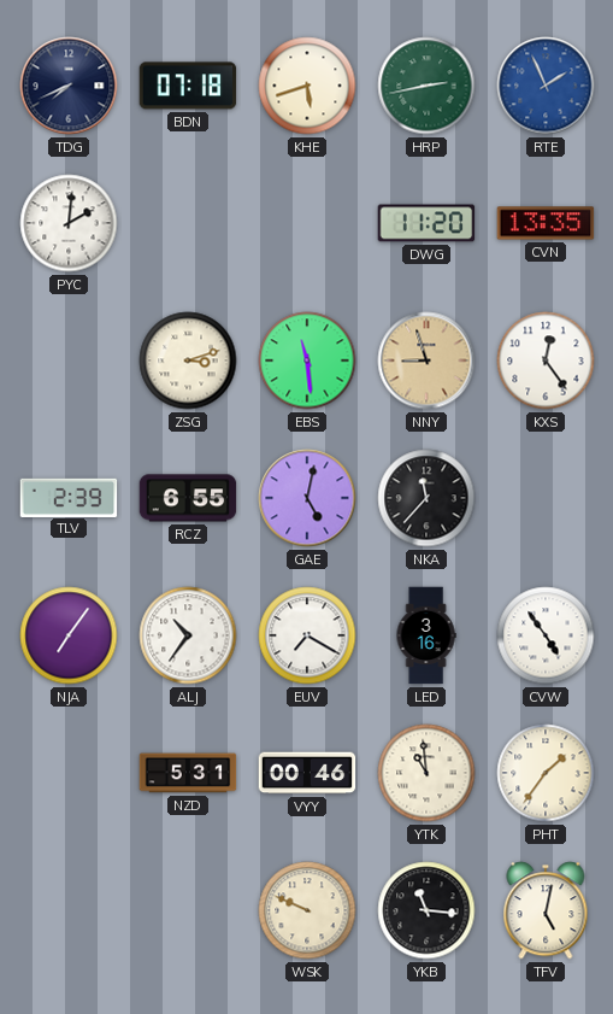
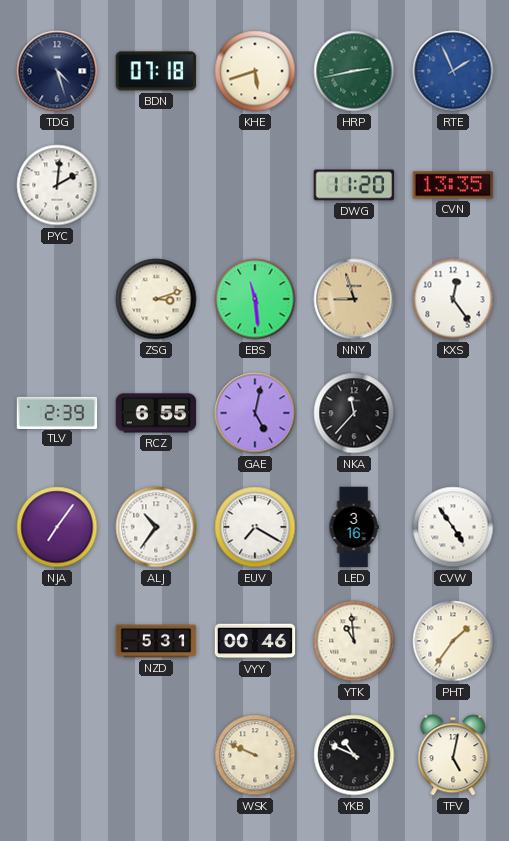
TDG: 7:41 -> 4:27
YKB: 11:16 -> 10:49
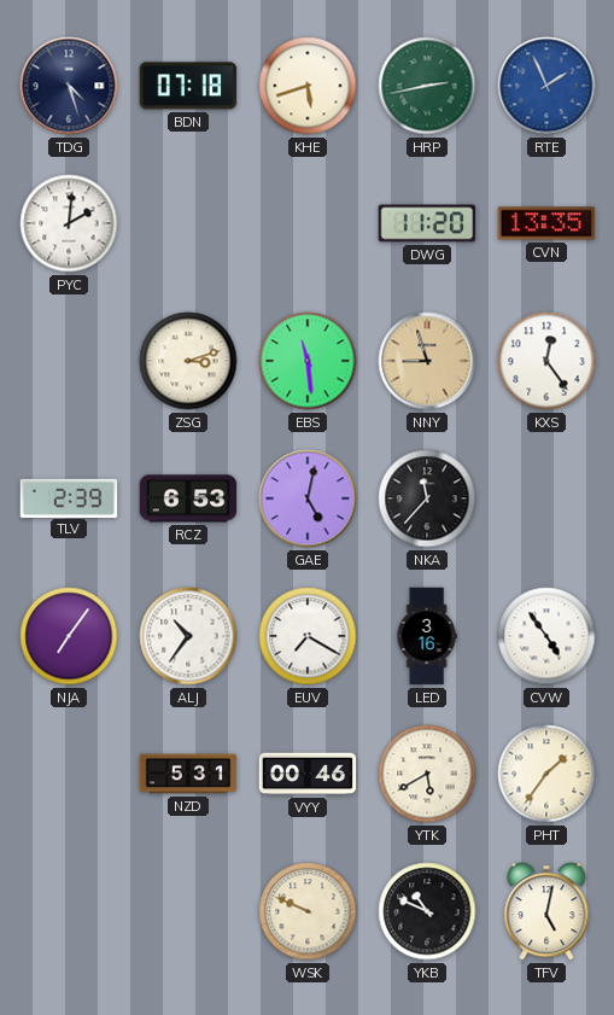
RCZ: 6:55 -> 6:53
YTK: 10:59 -> 5:40
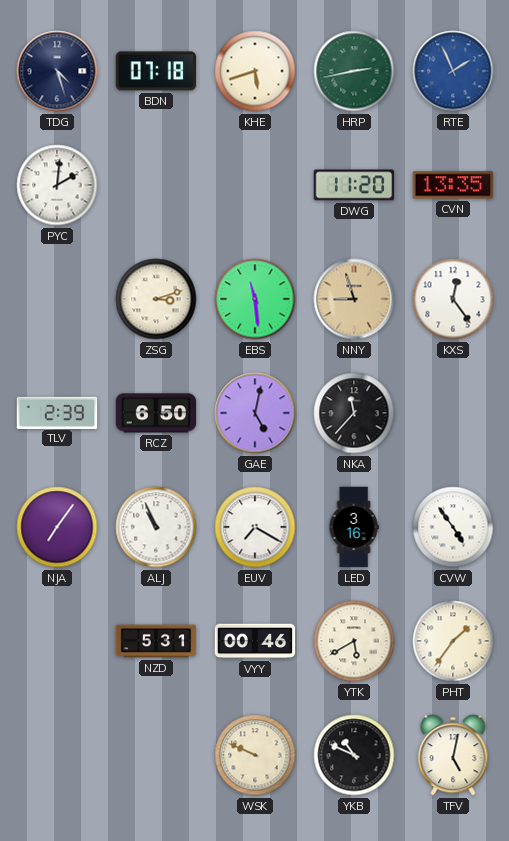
RCZ: 6:53 -> 6:50
ALJ: 10:36 -> 10:56
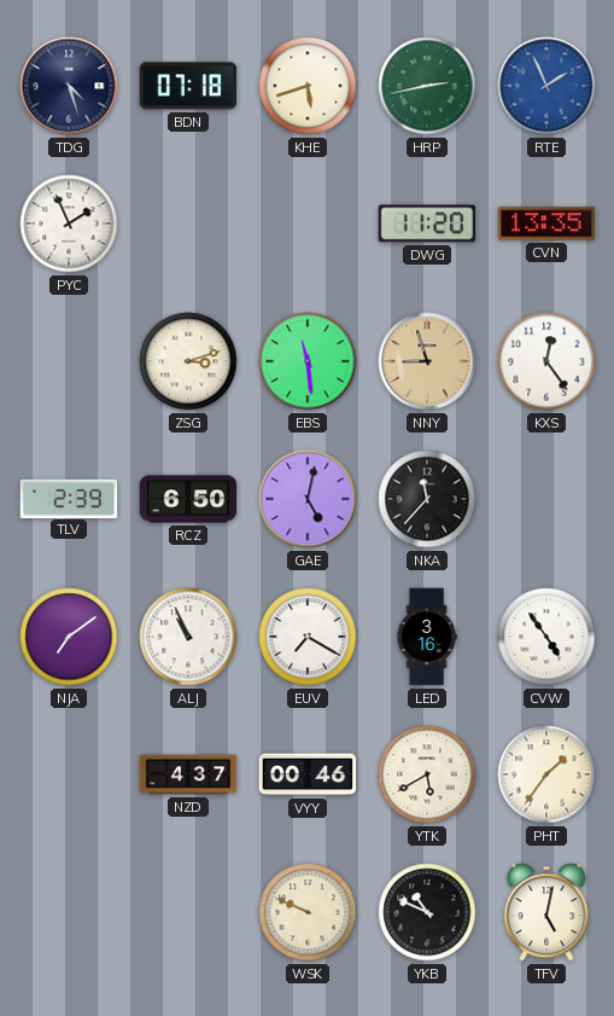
PYC: 2:01 -> 1:56
NJA: 7:06 -> 7:09
NZD: 5:31 -> 4:37
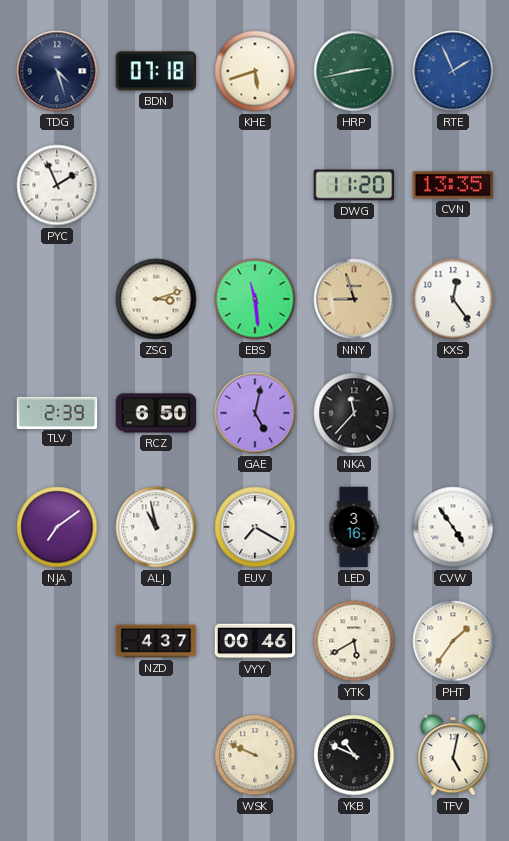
ALJ: 10:56 -> 10:58
